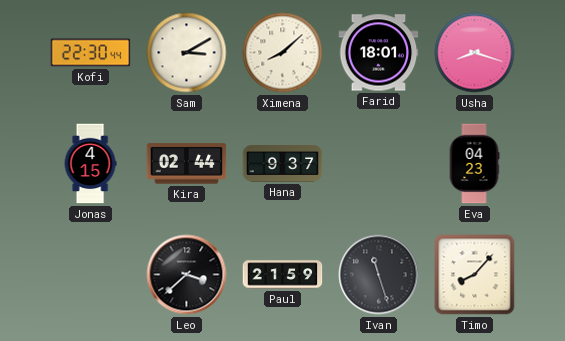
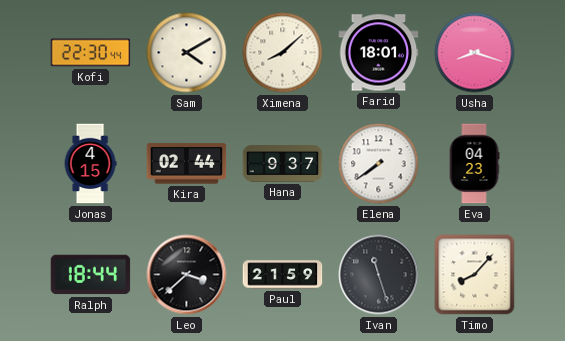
Sam: 3:10 -> 4:10
Elena: none -> 7:39
Ralph: none -> 18:44
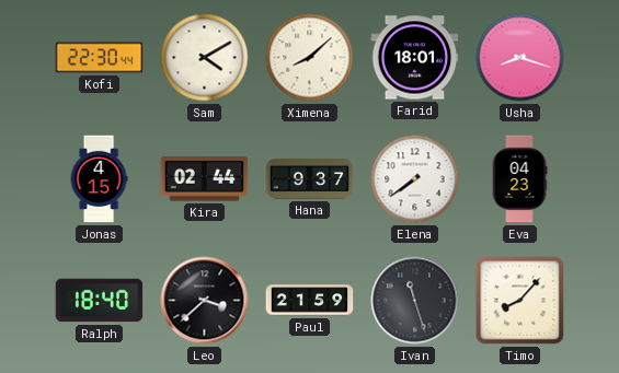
Ralph: 18:44 -> 18:40
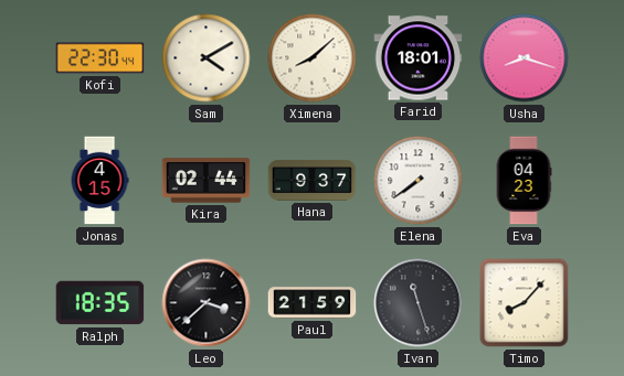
Ralph: 18:40 -> 18:35
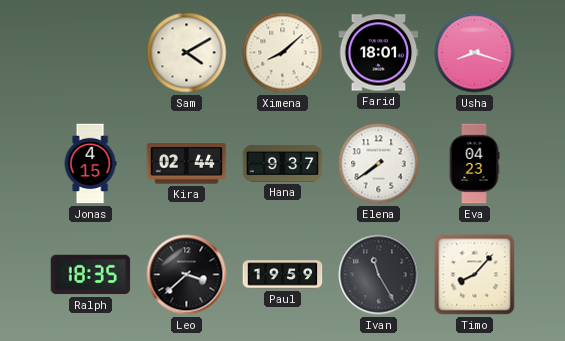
Kofi: 22:30 -> none
Paul: 21:59 -> 19:59
Ivan: 11:27 -> 11:25
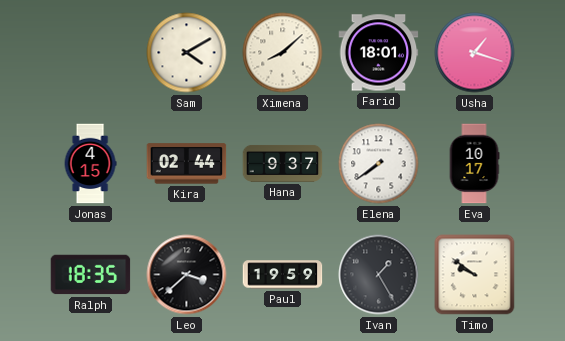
Usha: 8:18 -> 1:18
Eva: 04:23 -> 10:17
Ivan: 11:25 -> 1:25
Timo: 8:07 -> 9:51
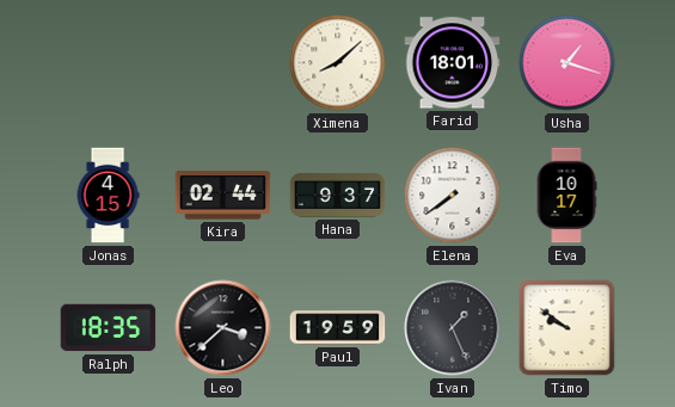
Sam: 4:10 -> none
Ivan: 1:25 -> 1:26
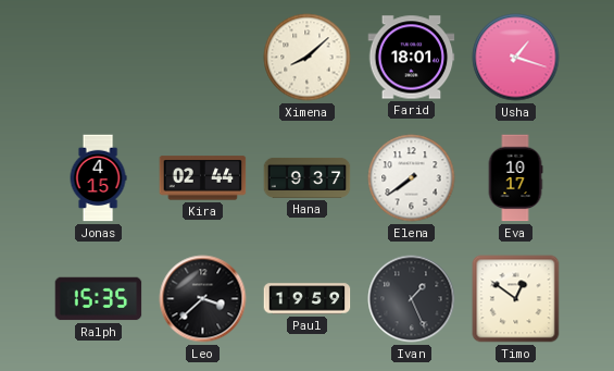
Ralph: 18:35 -> 15:35
Timo: 9:51 -> 12:51
